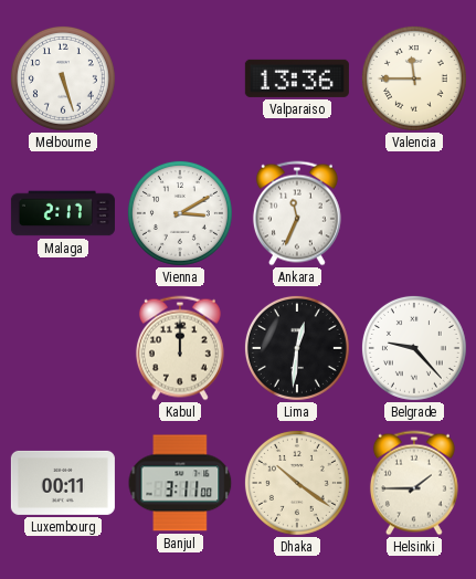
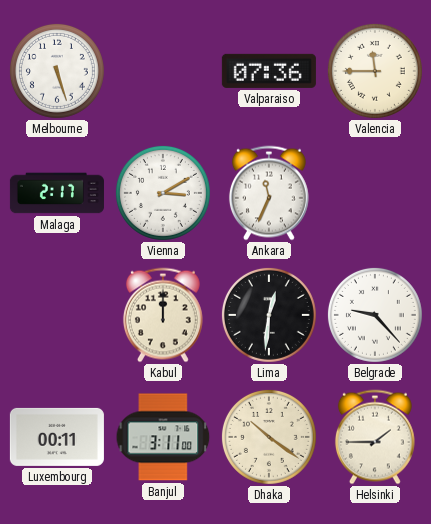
Valparaiso: 13:36 -> 07:36
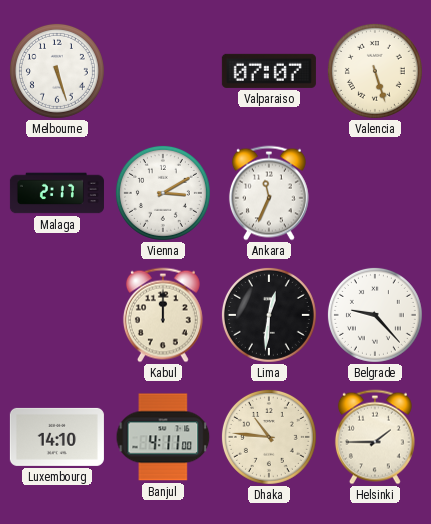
Valparaiso: 07:36 -> 07:07
Valencia: 11:45 -> 5:27
Luxembourg: 00:11 -> 14:10
Banjul: 3:11 -> 4:11
Dhaka: 10:21 -> 10:46
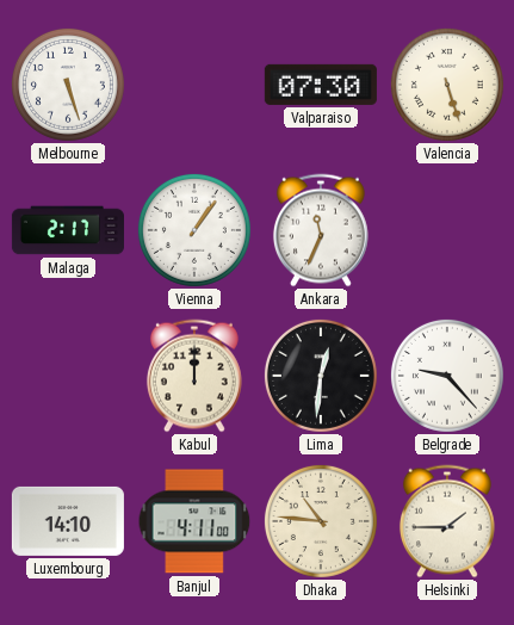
Valparaiso: 07:07 -> 07:30
Vienna: 3:10 -> 1:06
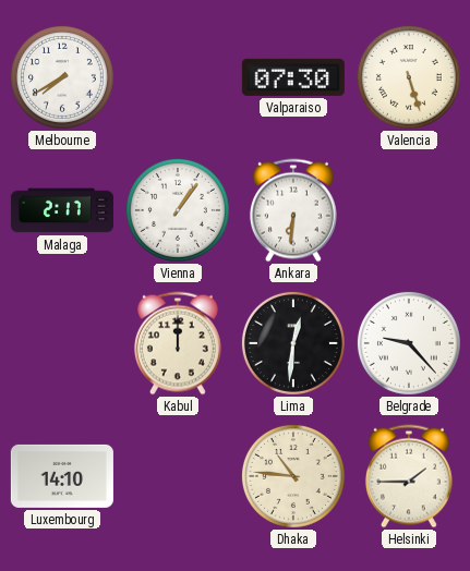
Melbourne: 5:27 -> 7:40
Ankara: 11:34 -> 6:31
Banjul: 4:11 -> none
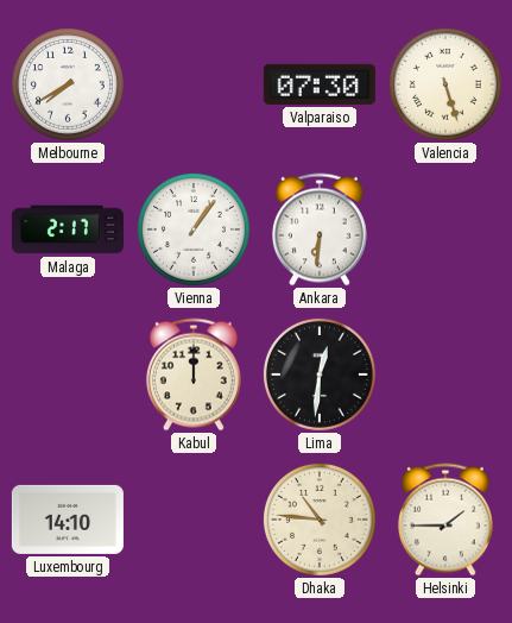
Belgrade: 9:23 -> none
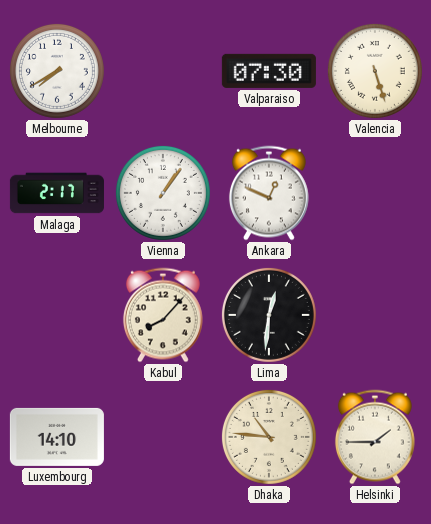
Ankara: 6:31 -> 12:49
Kabul: 12:00 -> 8:07
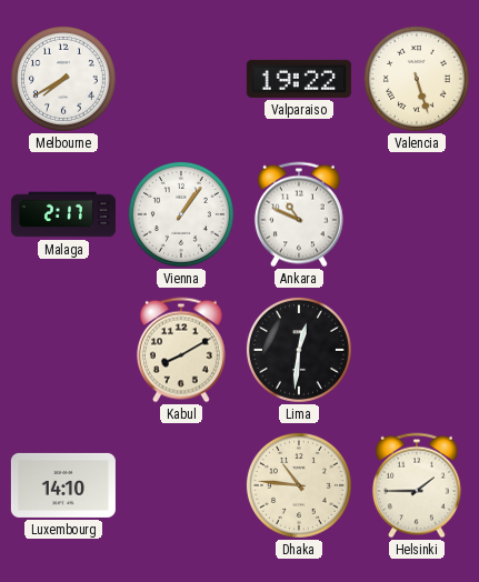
Valparaiso: 07:30 -> 19:22
Ankara: 12:49 -> 10:49
Kabul: 8:07 -> 8:10
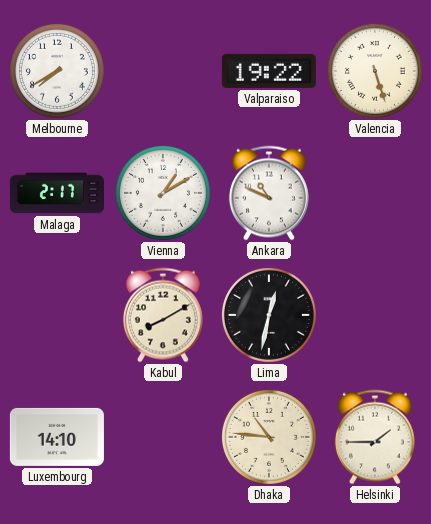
Vienna: 1:06 -> 1:10
Lima: 12:31 -> 12:32
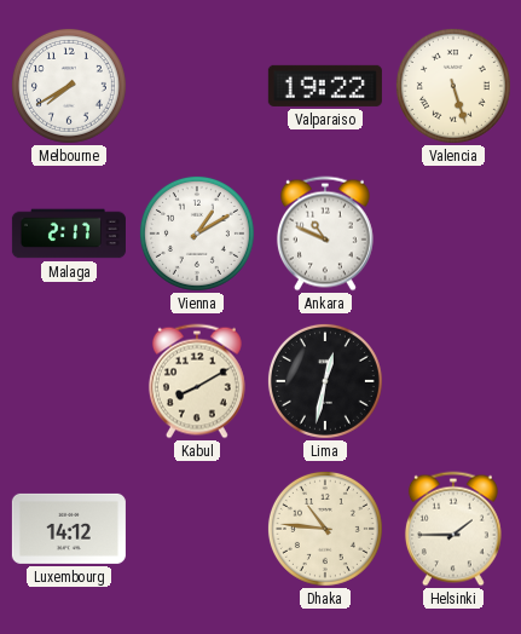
Luxembourg: 14:10 -> 14:12
